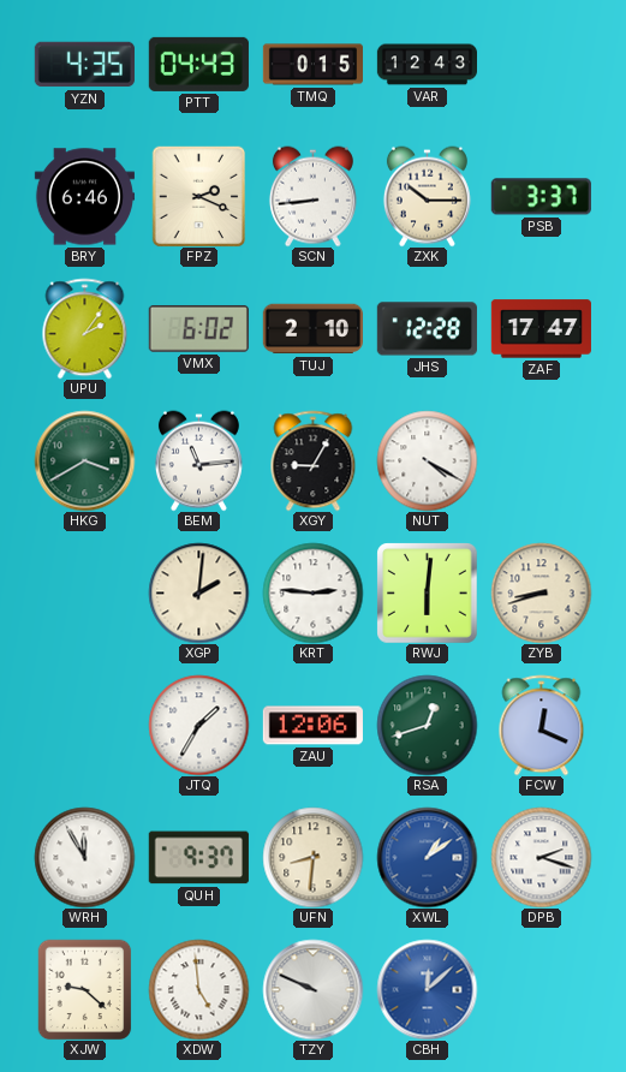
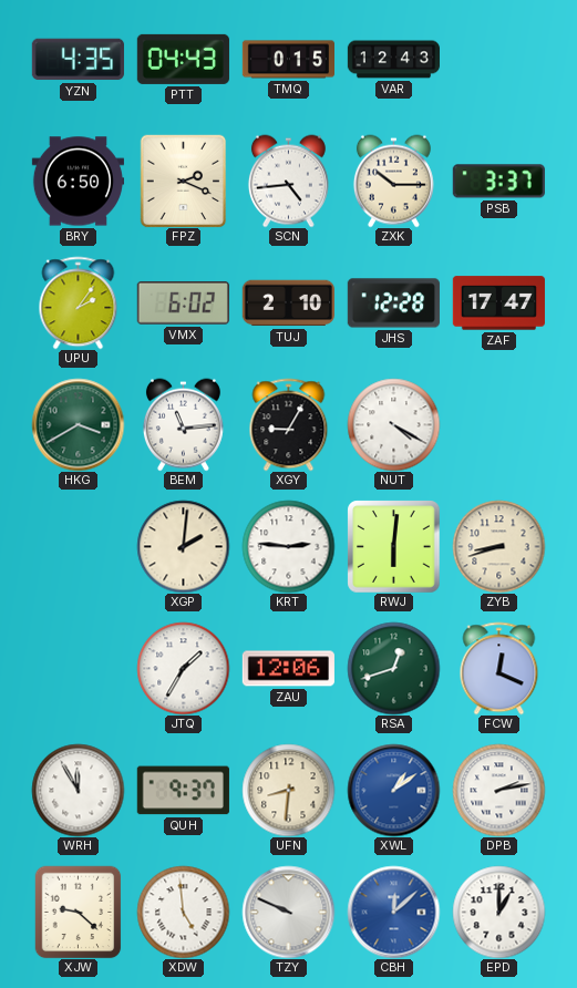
BRY: 6:46 -> 6:50
SCN: 8:44 -> 4:44
DPB: 2:18 -> 2:13
EPD: none -> 1:00
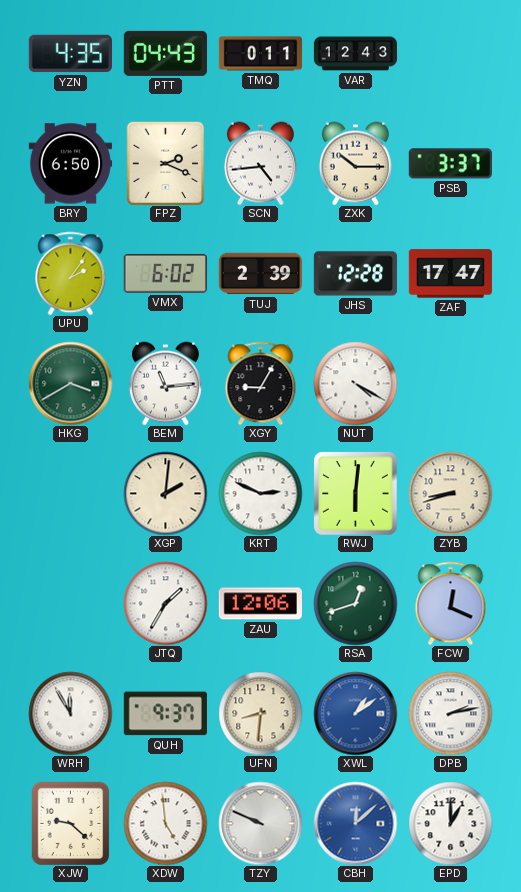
TMQ: 0:15 -> 0:11
TUJ: 2:10 -> 2:39
KRT: 2:46 -> 2:49
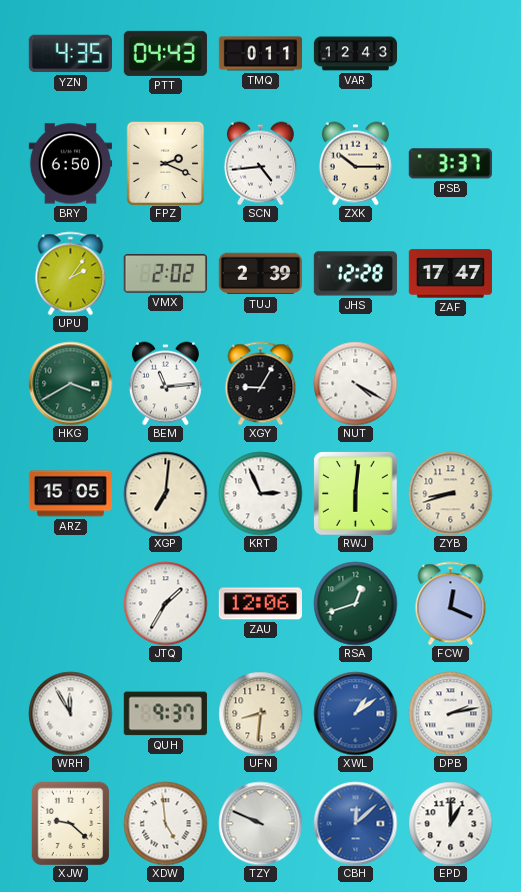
VMX: 6:02 -> 2:02
ARZ: none -> 15:05
XGP: 2:01 -> 7:01
KRT: 2:49 -> 2:56
